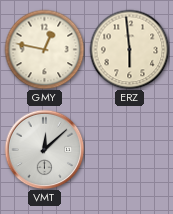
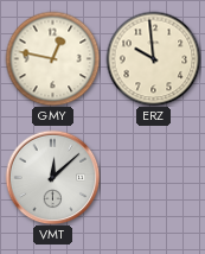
ERZ: 5:59 -> 9:59
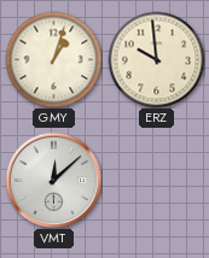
GMY: 12:47 -> 1:03
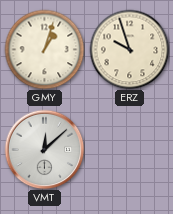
ERZ: 9:59 -> 9:57
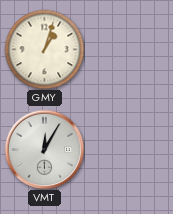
ERZ: 9:57 -> none
VMT: 12:08 -> 12:05
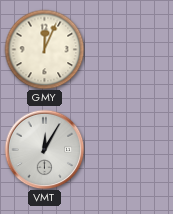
GMY: 1:03 -> 12:04
